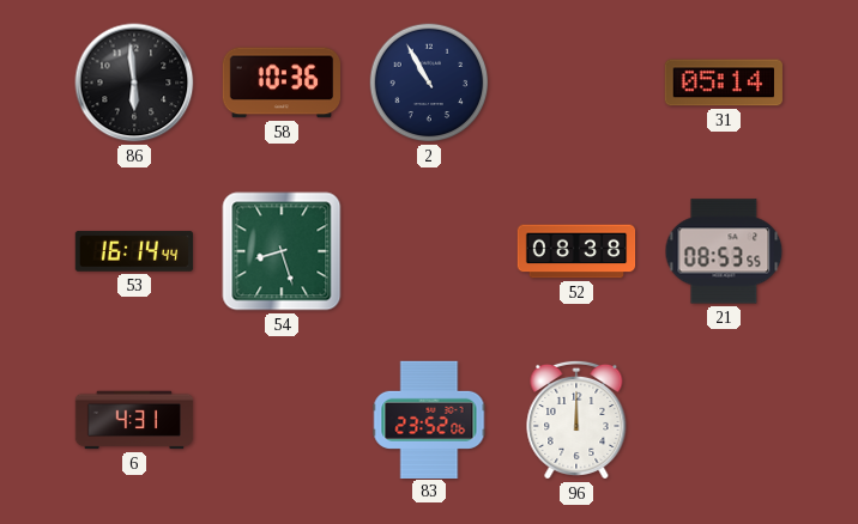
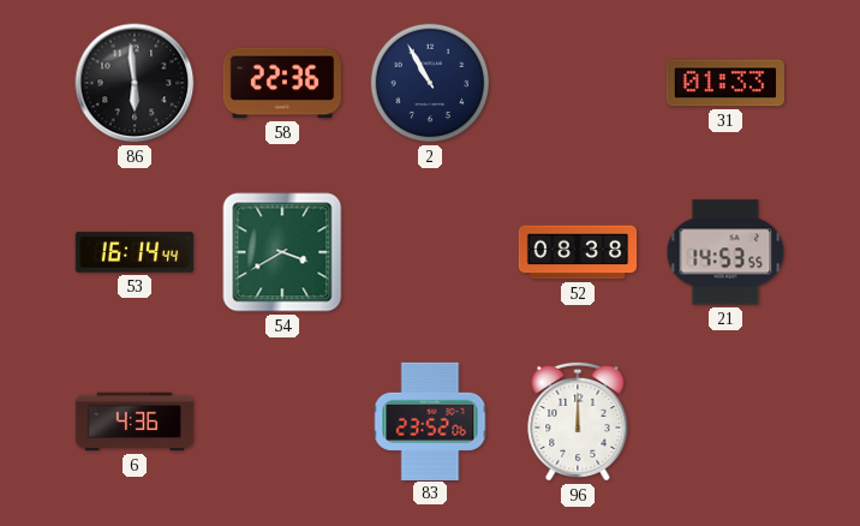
58: 10:36 -> 22:36
31: 05:14 -> 01:33
54: 8:27 -> 3:40
21: 08:53 -> 14:53
6: 4:31 -> 4:36
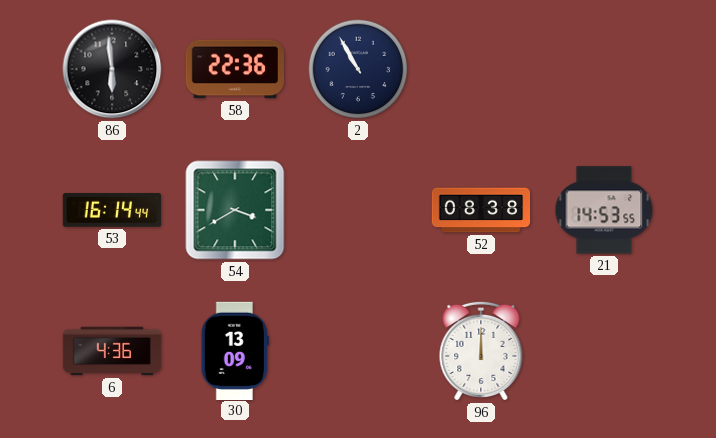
31: 01:33 -> none
30: none -> 13:09
83: 23:52 -> none
